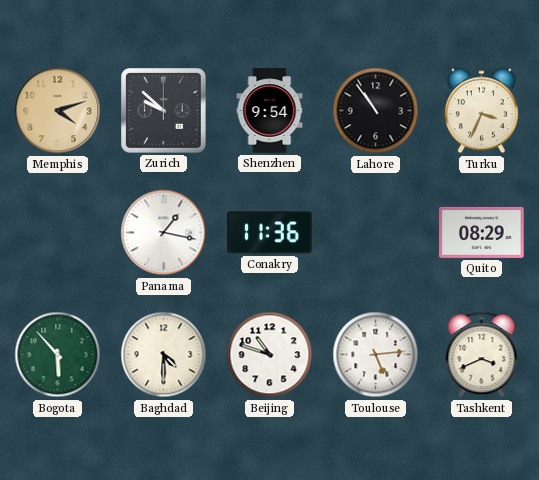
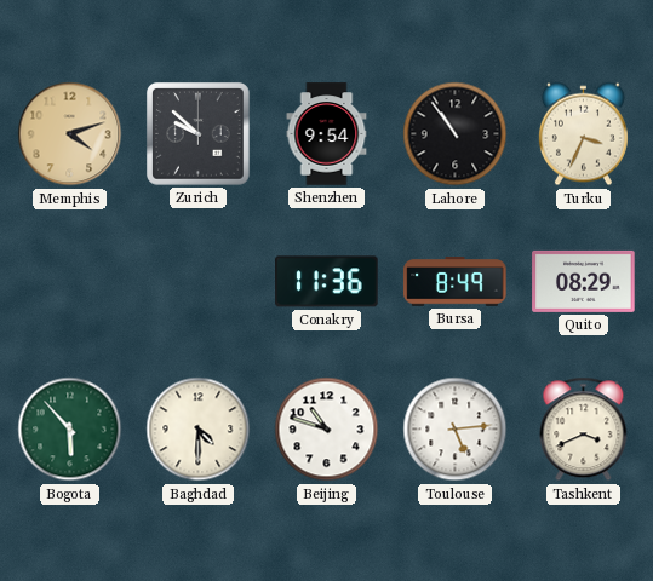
Panama: 1:17 -> none
Bursa: none -> 8:49
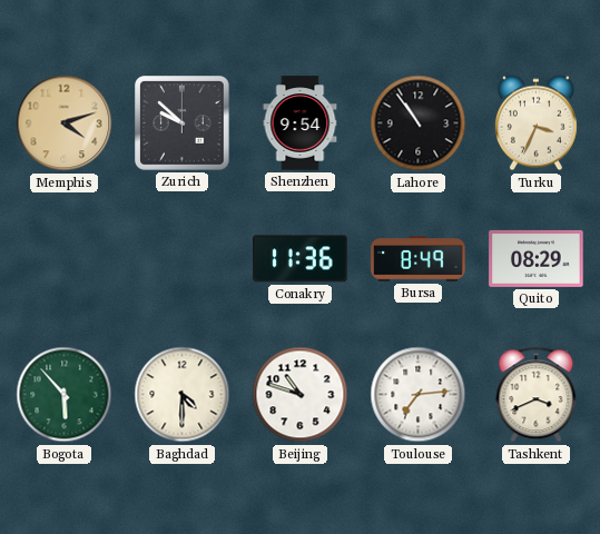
Toulouse: 5:14 -> 7:14
